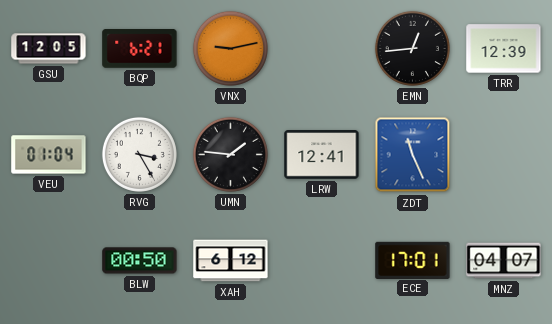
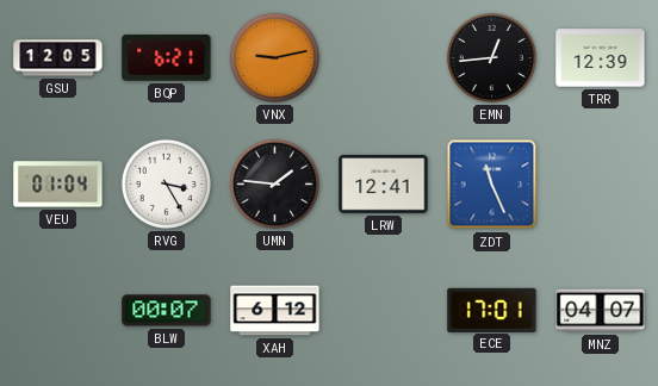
BLW: 00:50 -> 00:07
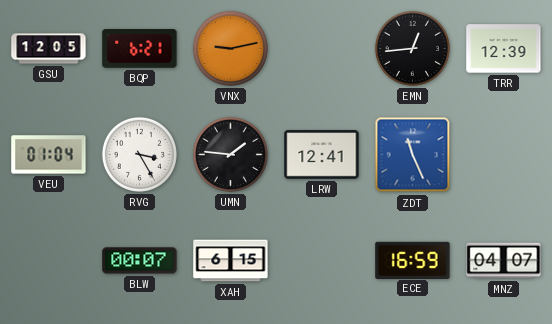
XAH: 6:12 -> 6:15
ECE: 17:01 -> 16:59
